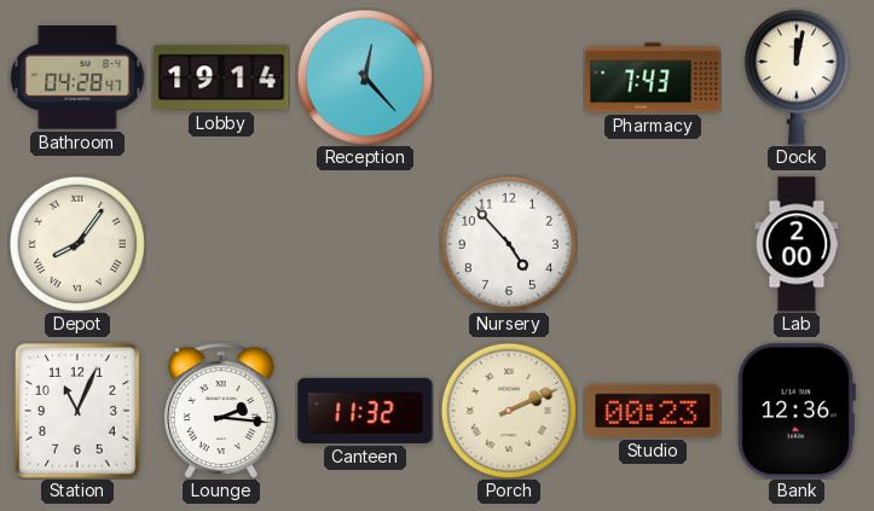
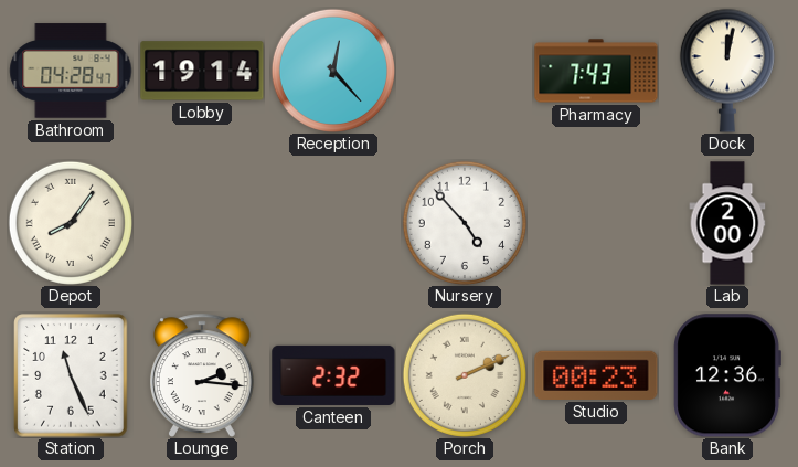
Station: 11:04 -> 11:26
Canteen: 11:32 -> 2:32
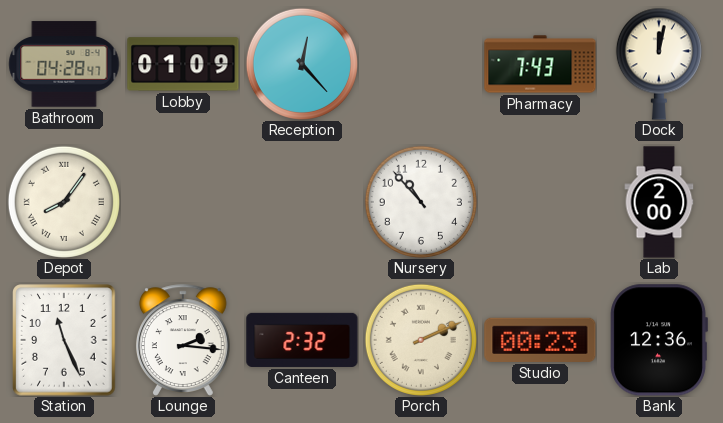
Lobby: 19:14 -> 01:09
Nursery: 4:53 -> 10:53
